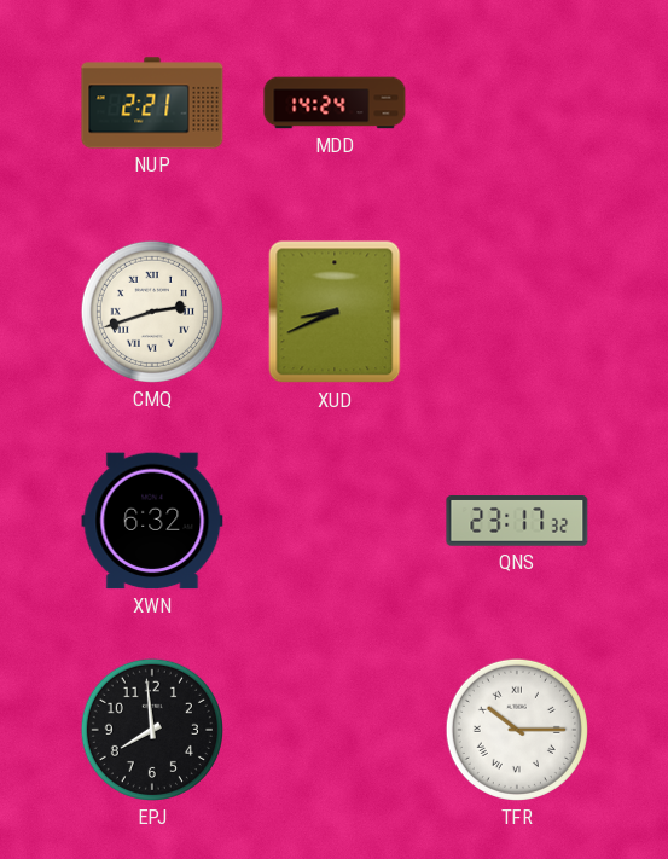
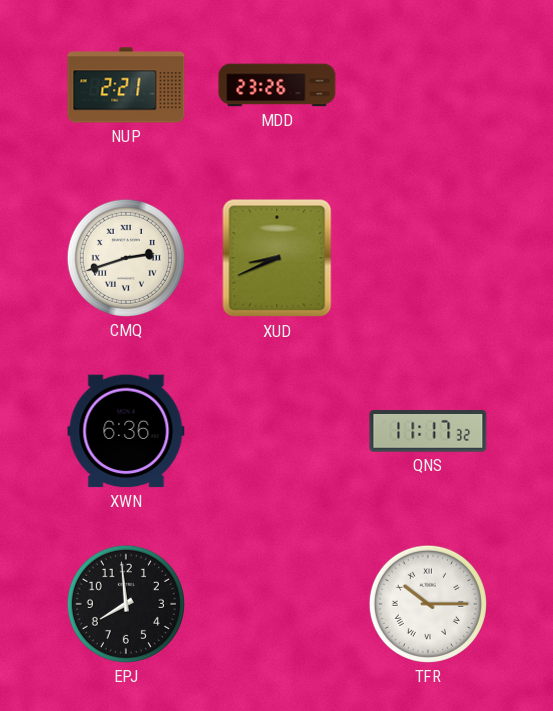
MDD: 14:24 -> 23:26
XWN: 6:32 -> 6:36
QNS: 23:17 -> 11:17
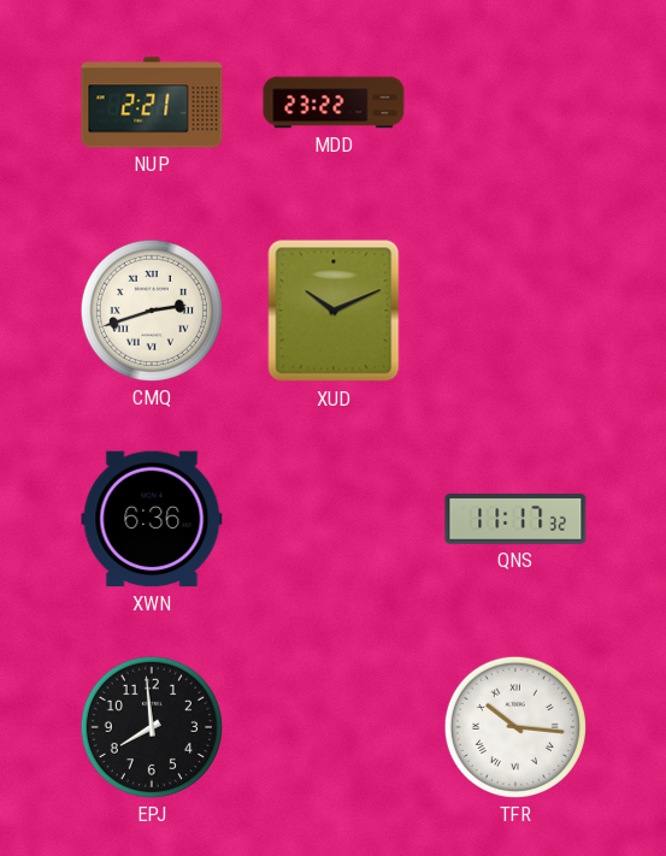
MDD: 23:26 -> 23:22
XUD: 8:41 -> 10:11
TFR: 10:15 -> 10:16
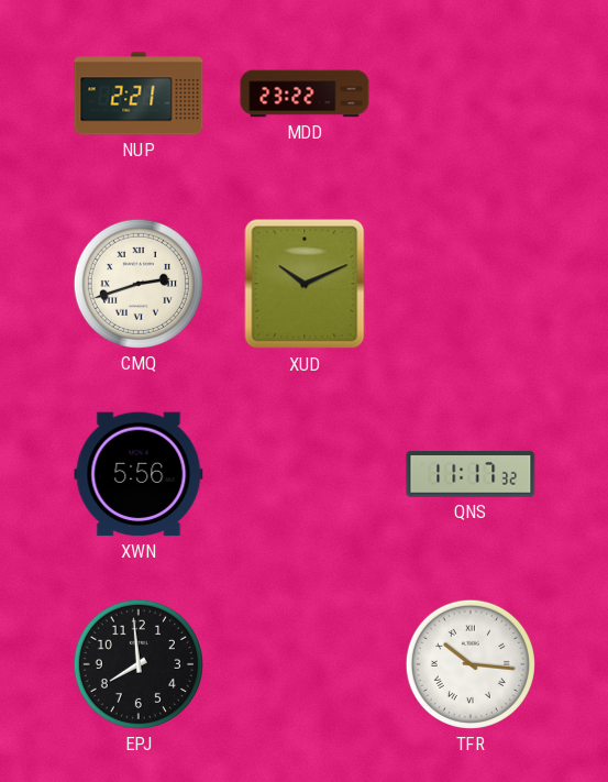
XWN: 6:36 -> 5:56
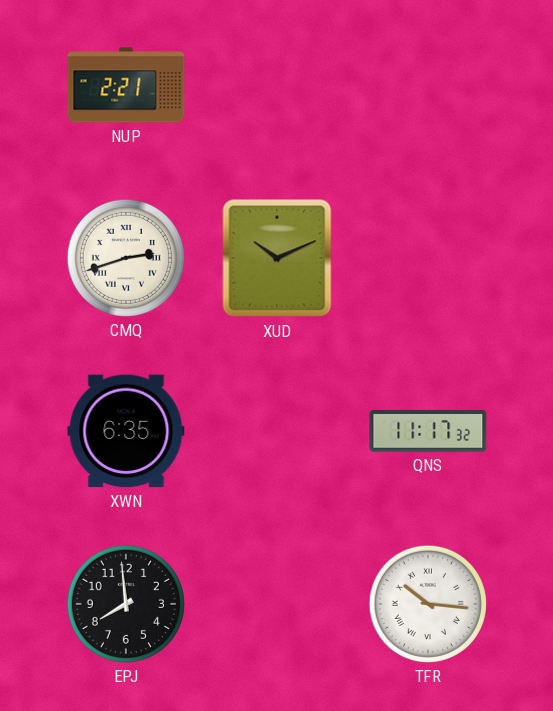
MDD: 23:22 -> none
XWN: 5:56 -> 6:35
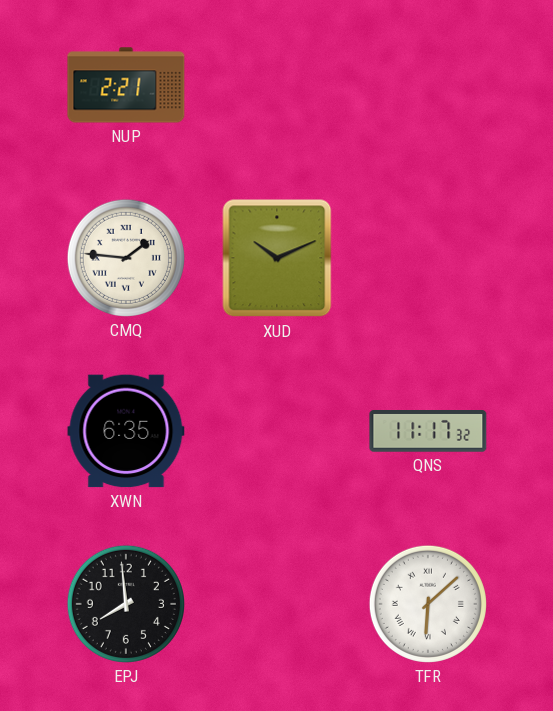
CMQ: 2:42 -> 1:46
TFR: 10:16 -> 6:08
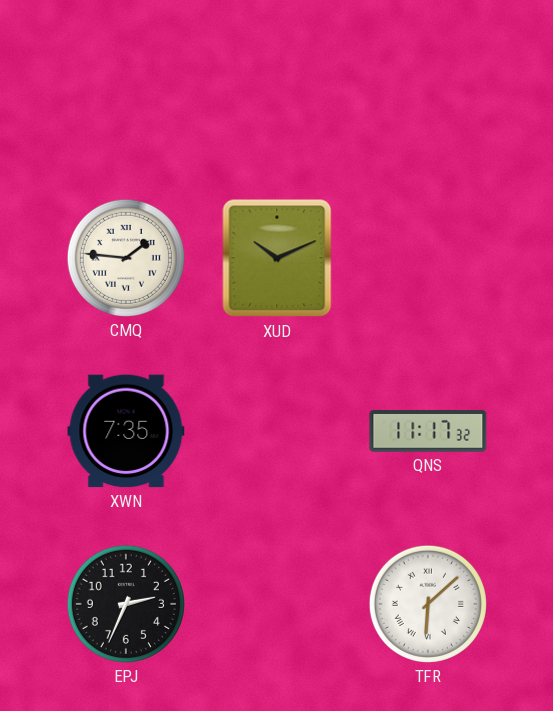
NUP: 2:21 -> none
XWN: 6:35 -> 7:35
EPJ: 7:59 -> 2:34
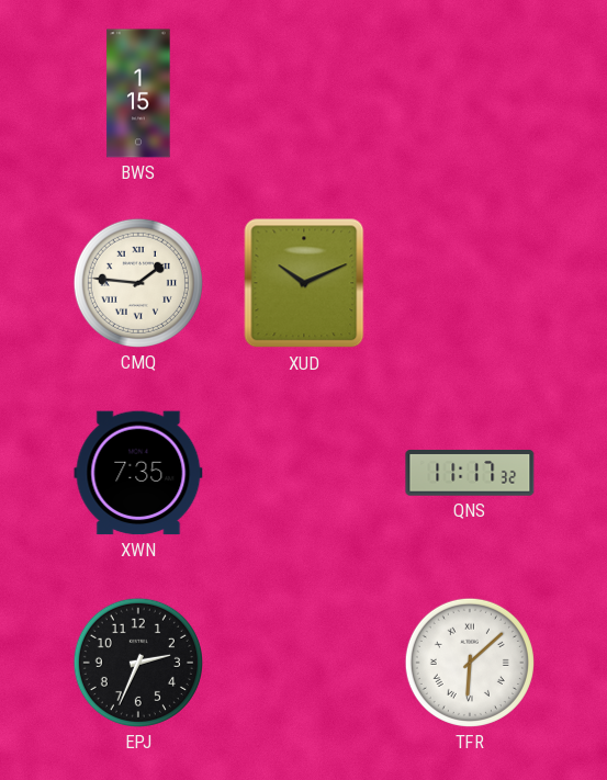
BWS: none -> 1:15
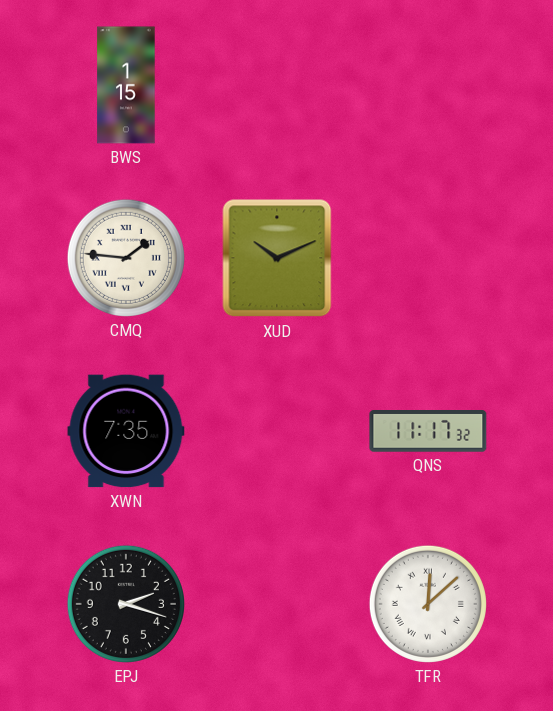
EPJ: 2:34 -> 2:18
TFR: 6:08 -> 12:08
